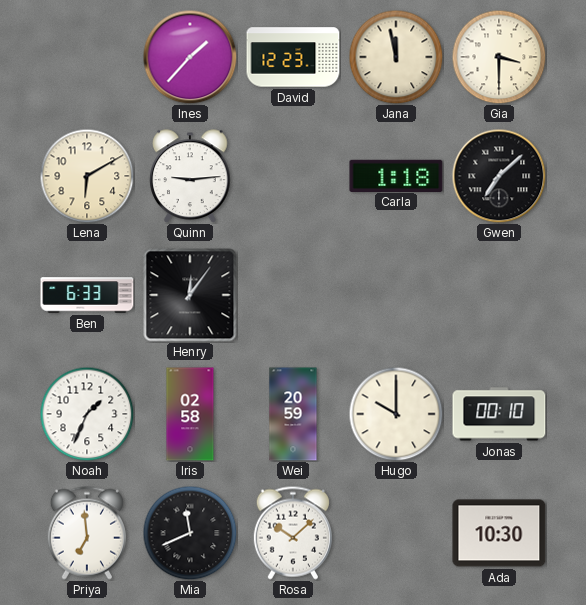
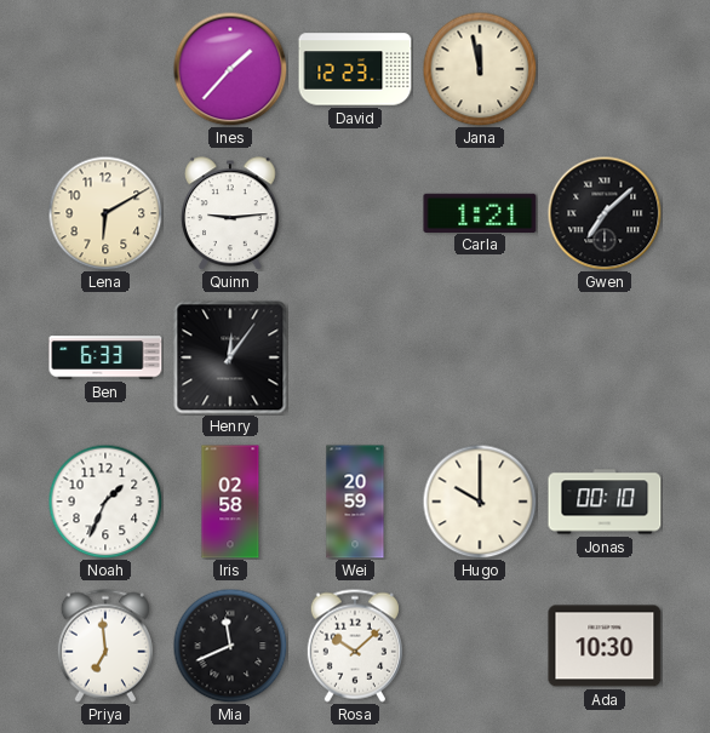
Gia: 3:30 -> none
Carla: 1:18 -> 1:21
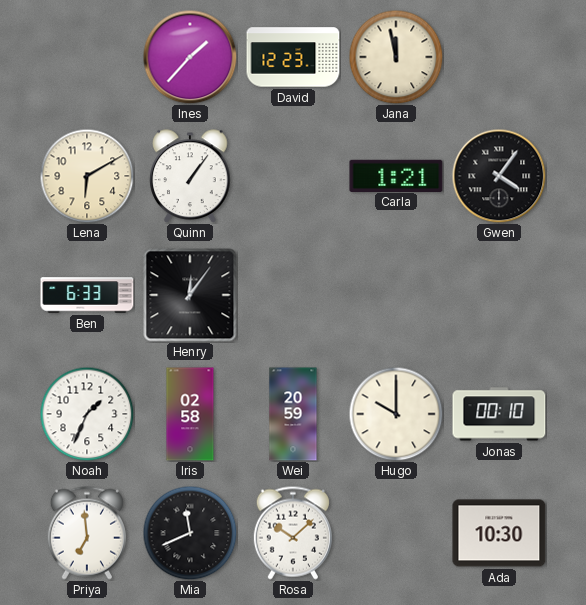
Quinn: 9:14 -> 1:06
Gwen: 7:08 -> 4:06
